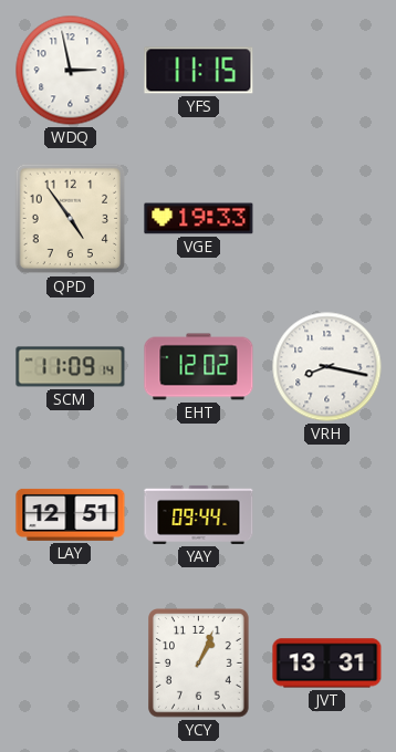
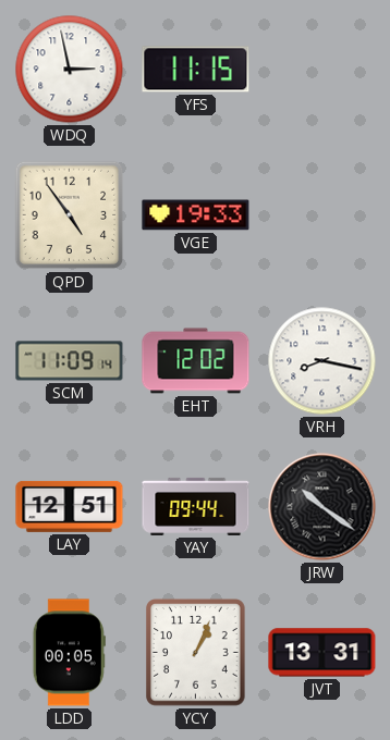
JRW: none -> 10:21
LDD: none -> 00:05
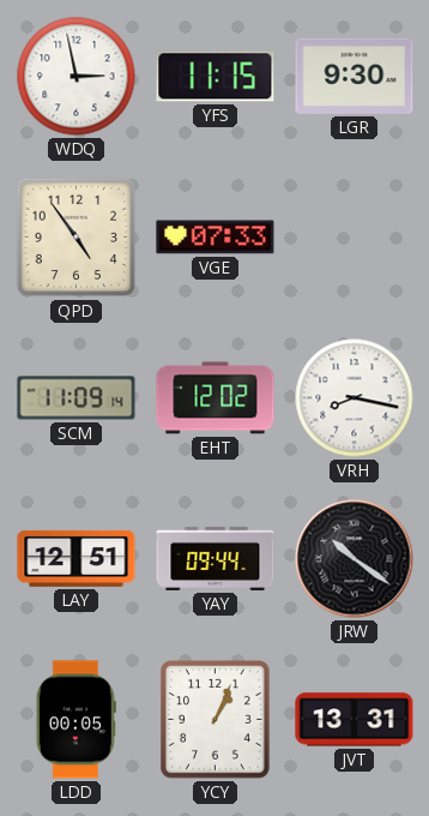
LGR: none -> 9:30
VGE: 19:33 -> 07:33
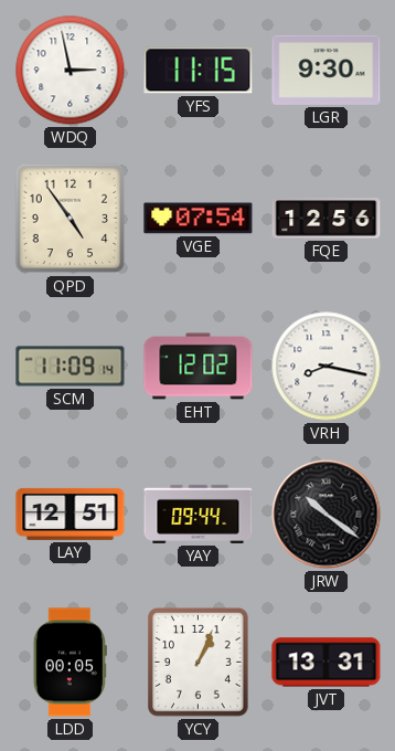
VGE: 07:33 -> 07:54
FQE: none -> 12:56
